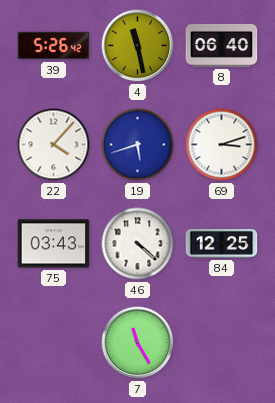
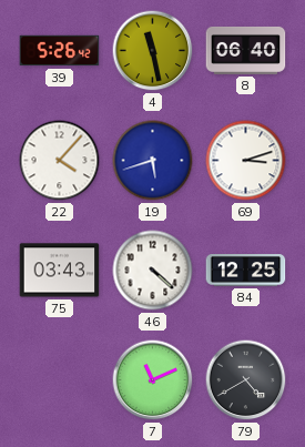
7: 11:25 -> 11:11
79: none -> 4:40
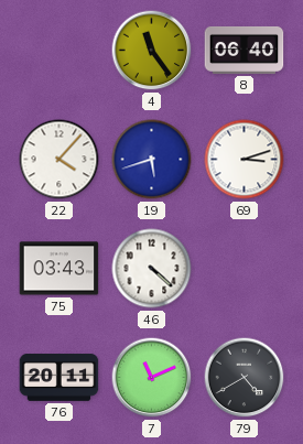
39: 5:26 -> none
4: 11:28 -> 11:24
84: 12:25 -> none
76: none -> 20:11
